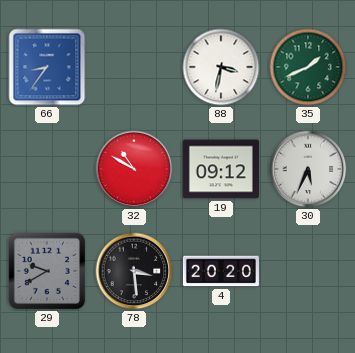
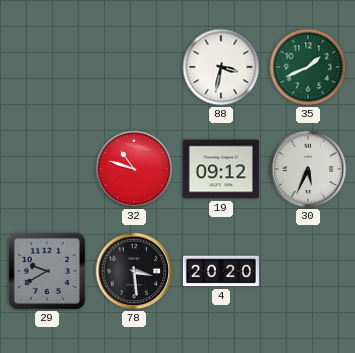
66: 8:36 -> none
32: 10:50 -> 10:48
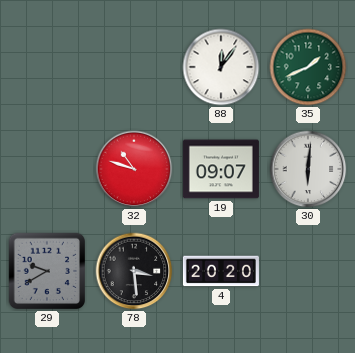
88: 3:32 -> 12:06
19: 09:12 -> 09:07
30: 5:34 -> 6:01
